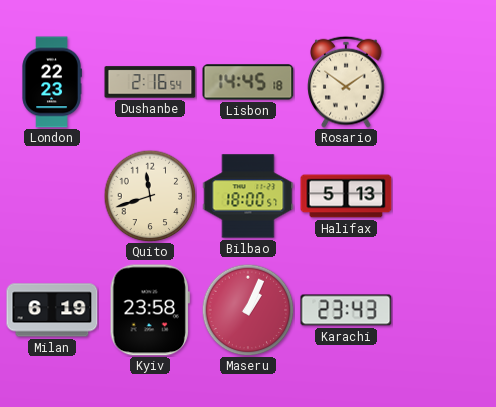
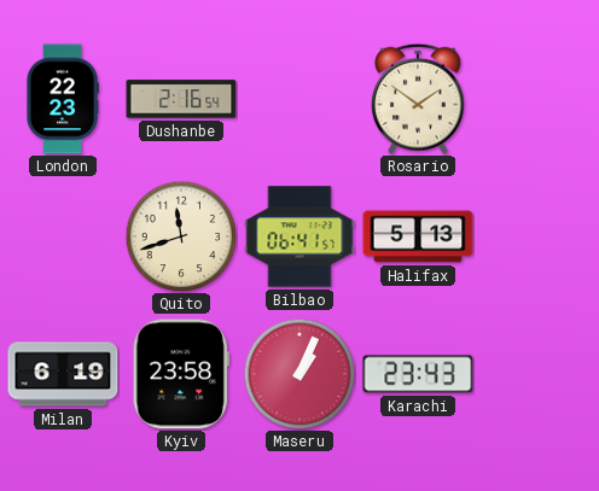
Lisbon: 14:45 -> none
Bilbao: 18:00 -> 06:41
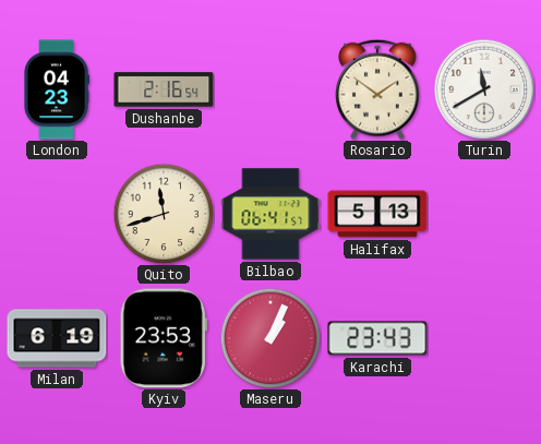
London: 22:23 -> 04:23
Turin: none -> 11:40
Kyiv: 23:58 -> 23:53
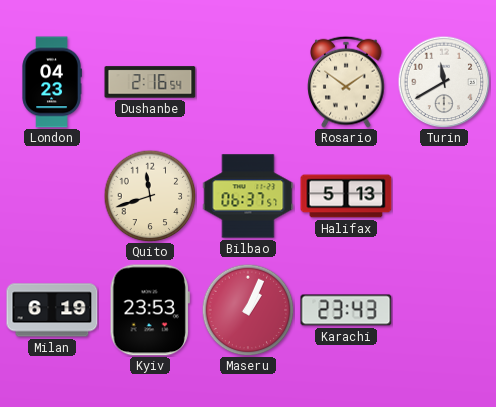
Bilbao: 06:41 -> 06:37
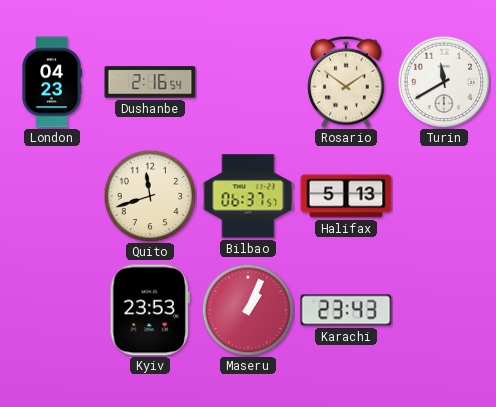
Milan: 6:19 -> none
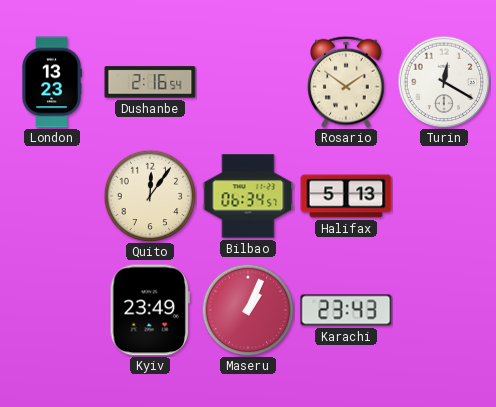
London: 04:23 -> 13:23
Turin: 11:40 -> 12:20
Quito: 11:42 -> 12:06
Bilbao: 06:37 -> 06:34
Kyiv: 23:53 -> 23:49
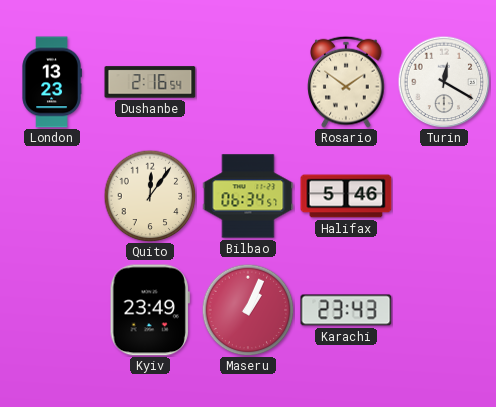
Halifax: 5:13 -> 5:46
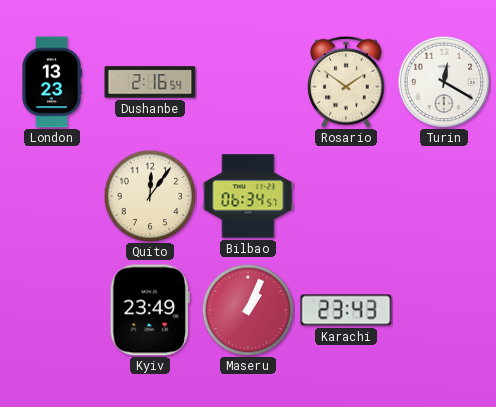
Halifax: 5:46 -> none
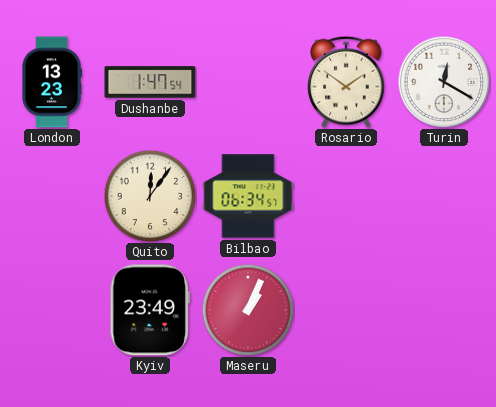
Dushanbe: 2:16 -> 1:47
Karachi: 23:43 -> none
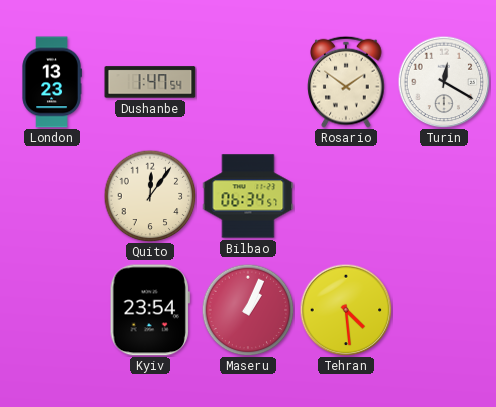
Kyiv: 23:49 -> 23:54
Tehran: none -> 4:29
